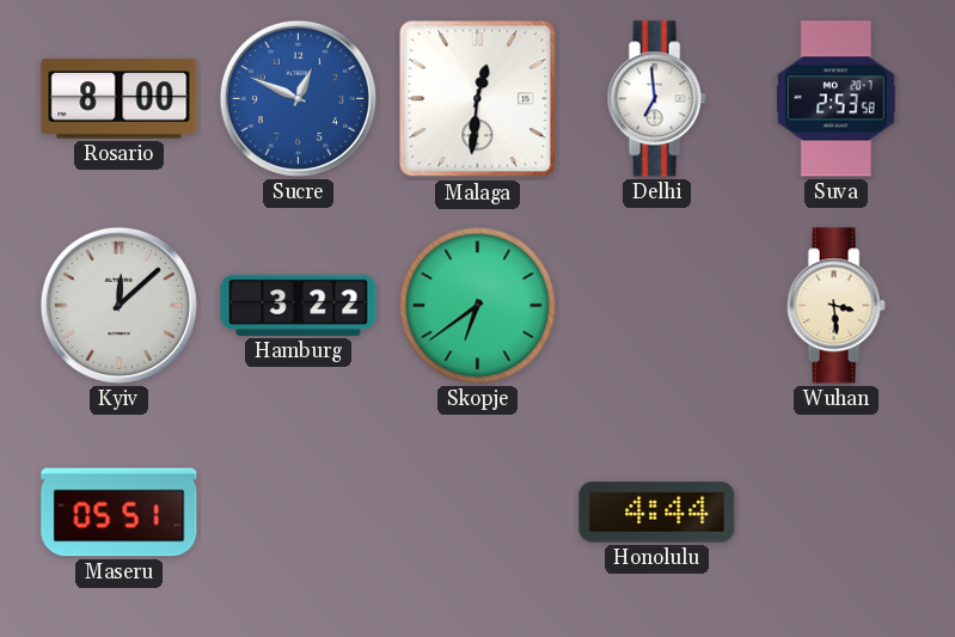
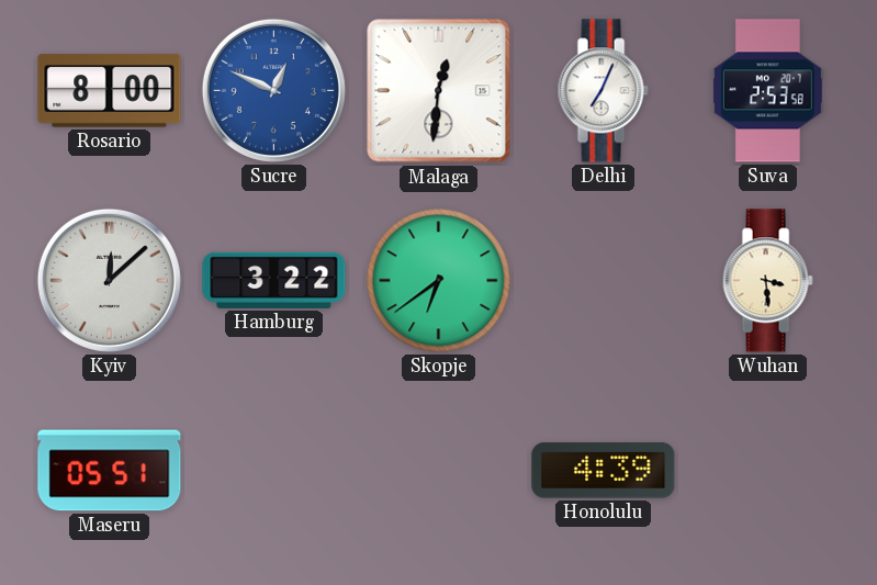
Delhi: 6:59 -> 7:04
Honolulu: 4:44 -> 4:39
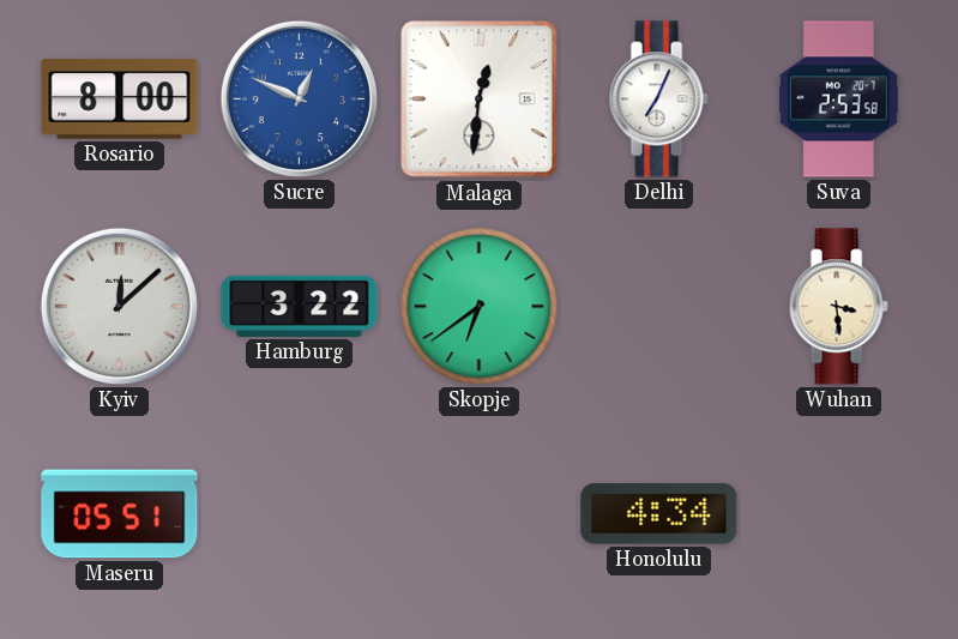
Honolulu: 4:39 -> 4:34
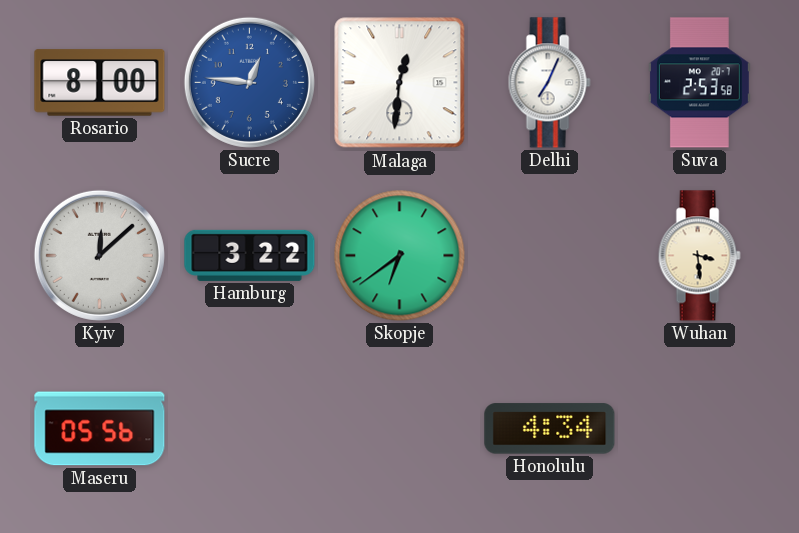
Sucre: 12:49 -> 12:46
Maseru: 05:51 -> 05:56
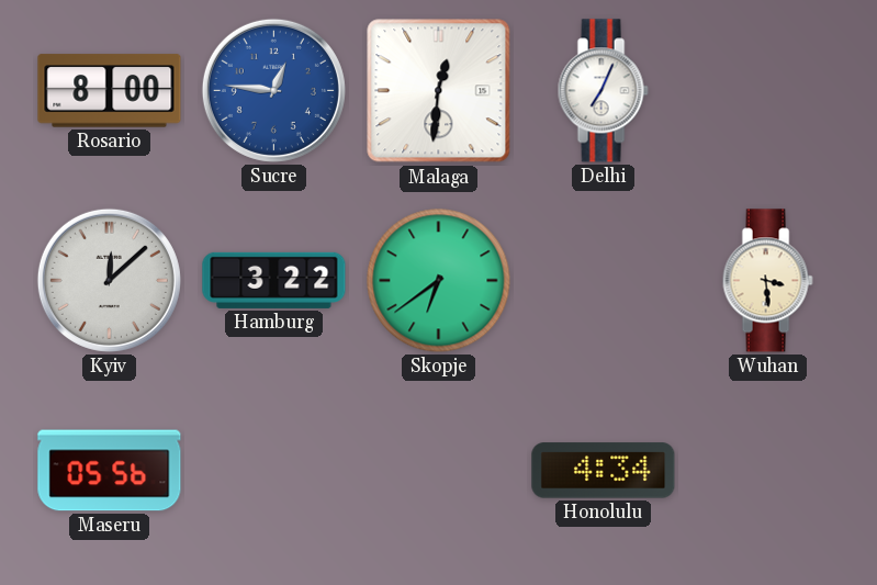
Suva: 2:53 -> none
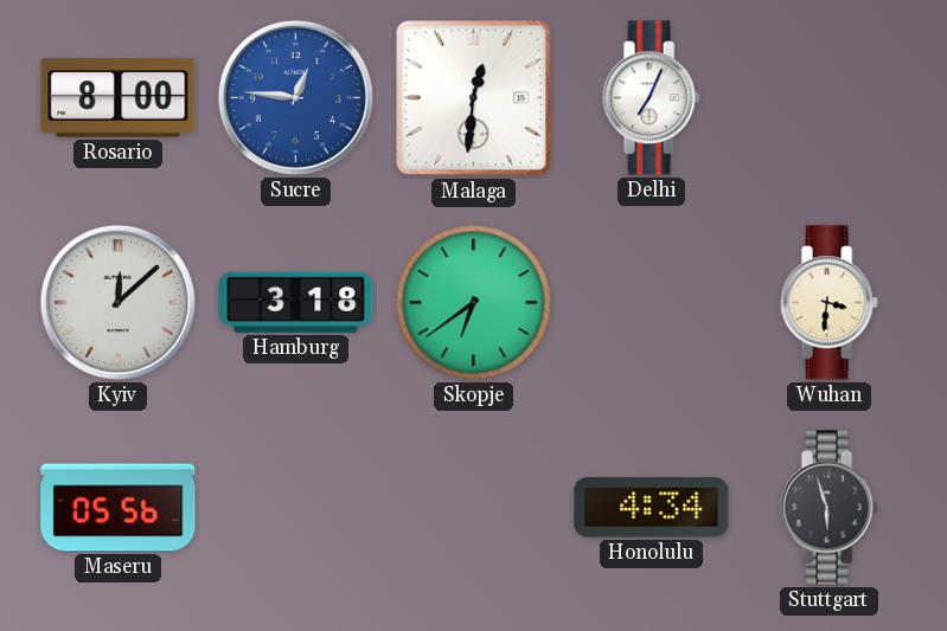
Hamburg: 3:22 -> 3:18
Wuhan: 3:29 -> 3:31
Stuttgart: none -> 5:57
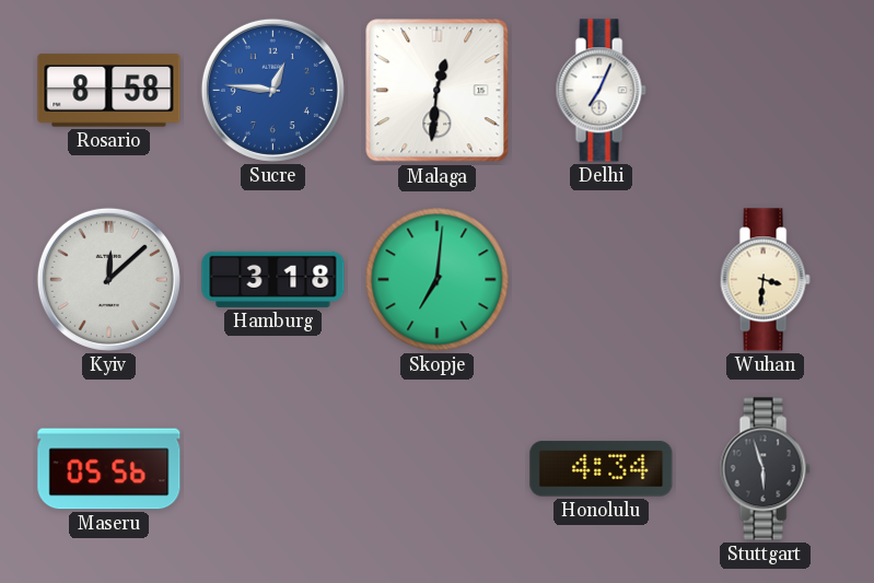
Rosario: 8:00 -> 8:58
Skopje: 6:39 -> 7:01
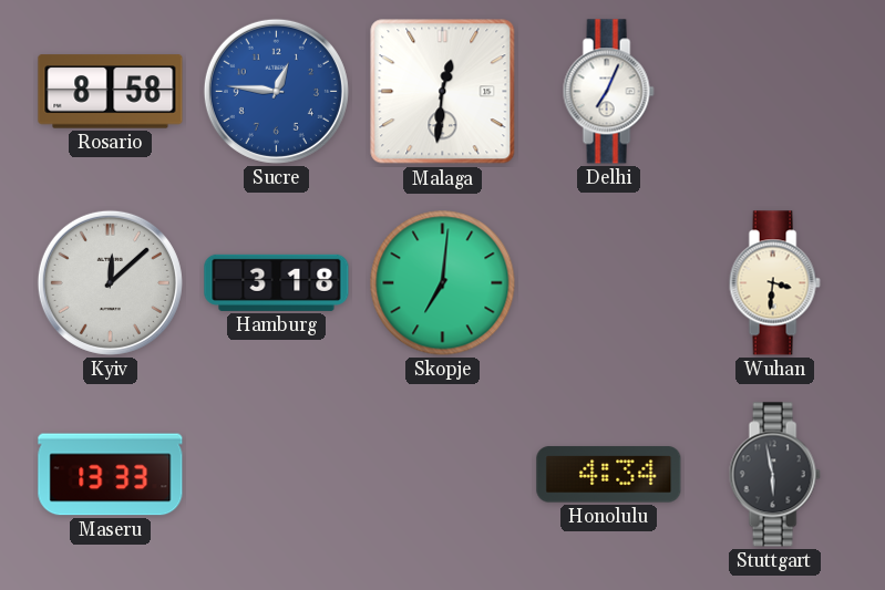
Maseru: 05:56 -> 13:33
Stuttgart: 5:57 -> 5:58
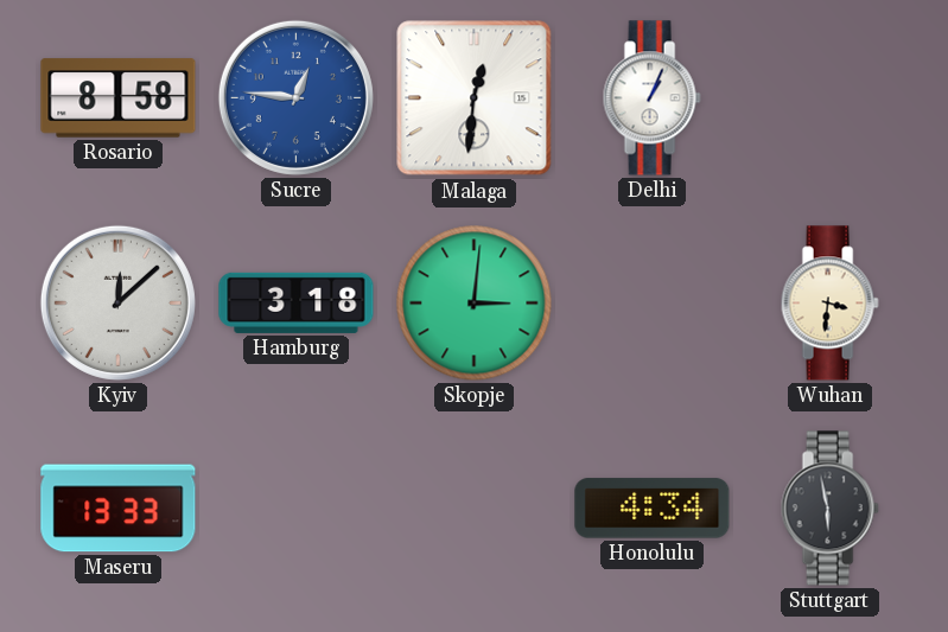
Delhi: 7:04 -> 1:04
Skopje: 7:01 -> 3:01
